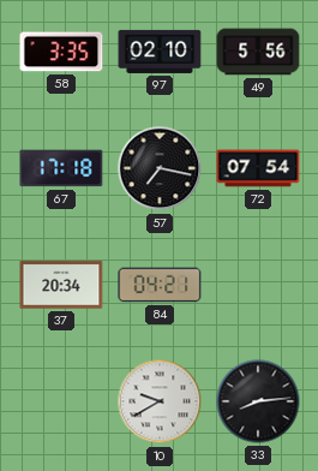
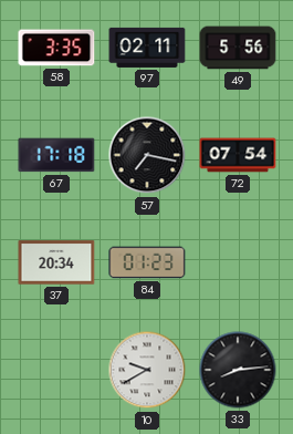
97: 02:10 -> 02:11
84: 04:21 -> 01:23
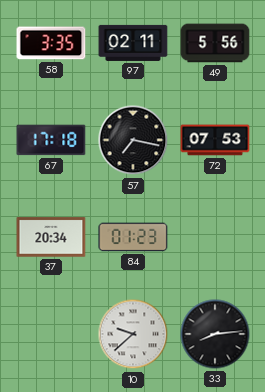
72: 07:54 -> 07:53
10: 9:40 -> 9:38
